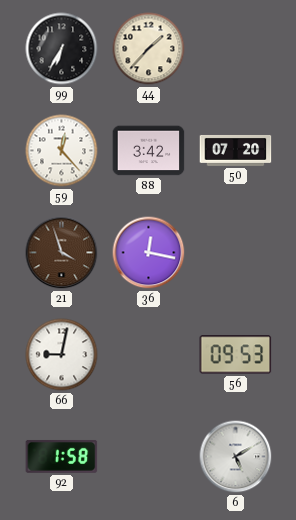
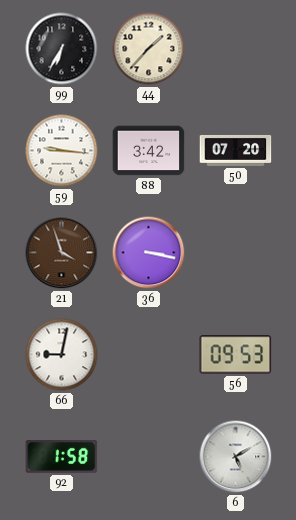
59: 12:23 -> 9:16
36: 12:17 -> 3:17
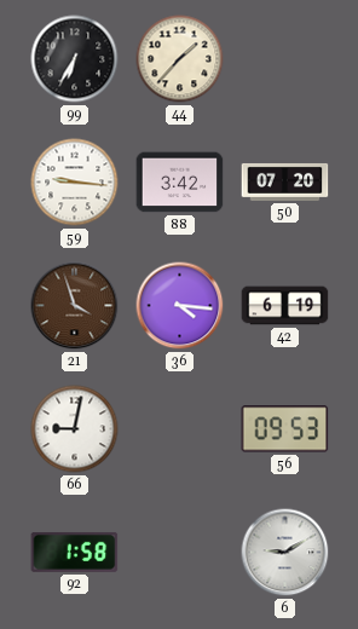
36: 3:17 -> 4:16
42: none -> 6:19
6: 5:10 -> 9:10
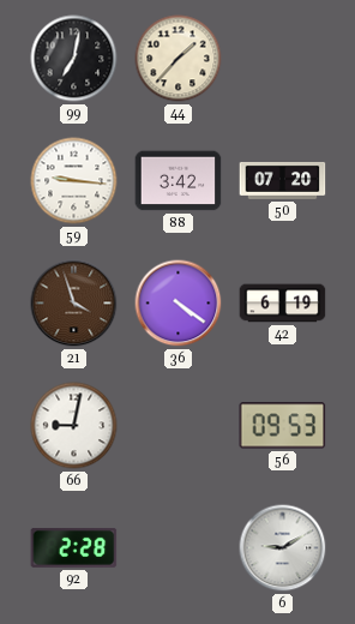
99: 6:35 -> 7:02
36: 4:16 -> 4:21
92: 1:58 -> 2:28
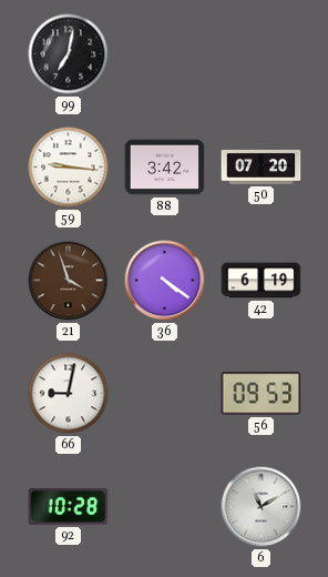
44: 1:37 -> none
92: 2:28 -> 10:28
6: 9:10 -> 11:10
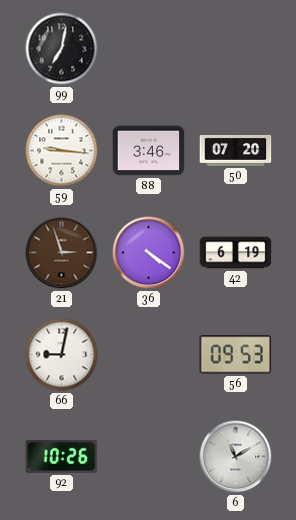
88: 3:42 -> 3:46
21: 3:57 -> 2:57
92: 10:28 -> 10:26
